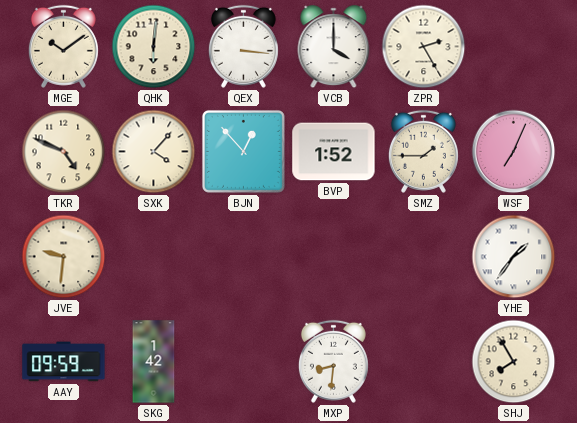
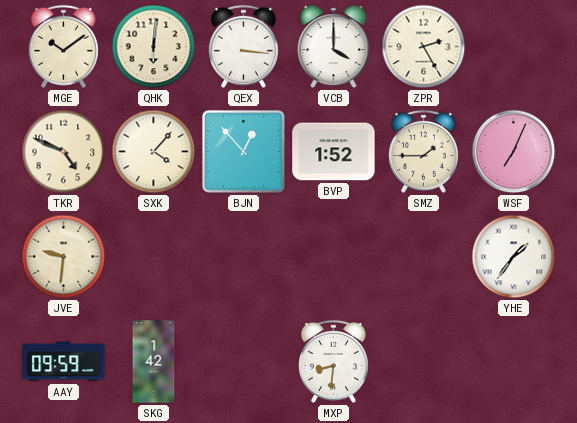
SHJ: 7:55 -> none
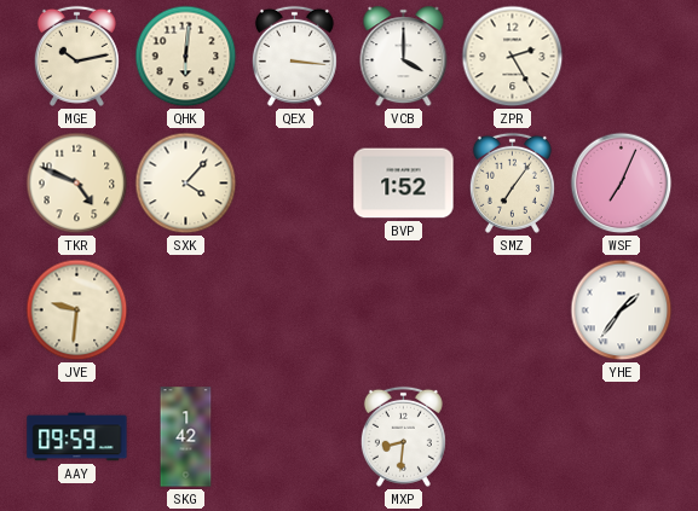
MGE: 10:09 -> 10:13
BJN: 12:53 -> none
SMZ: 1:45 -> 7:06
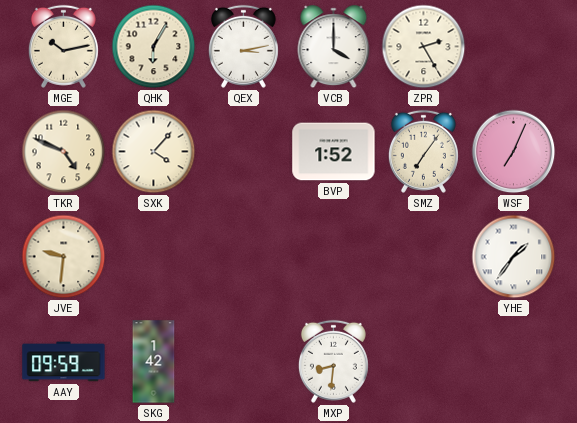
QHK: 6:01 -> 6:05
QEX: 3:16 -> 3:13
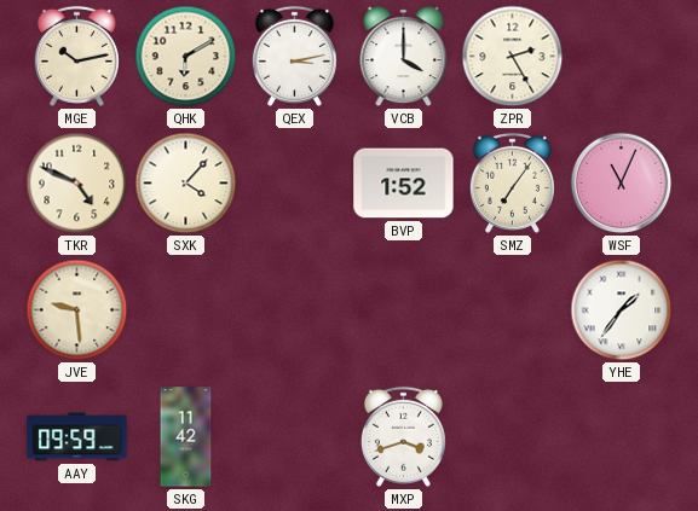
QHK: 6:05 -> 6:10
WSF: 7:04 -> 11:04
JVE: 9:31 -> 9:29
SKG: 1:42 -> 11:42
MXP: 8:31 -> 3:42
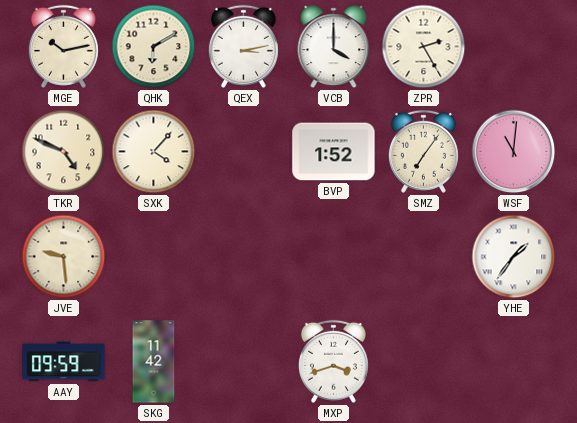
WSF: 11:04 -> 11:01
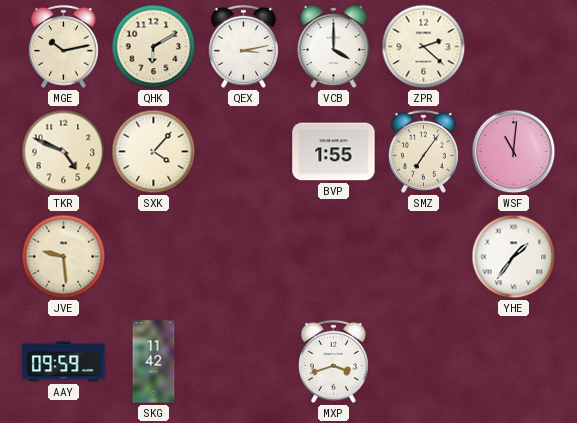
ZPR: 2:25 -> 2:22
BVP: 1:52 -> 1:55
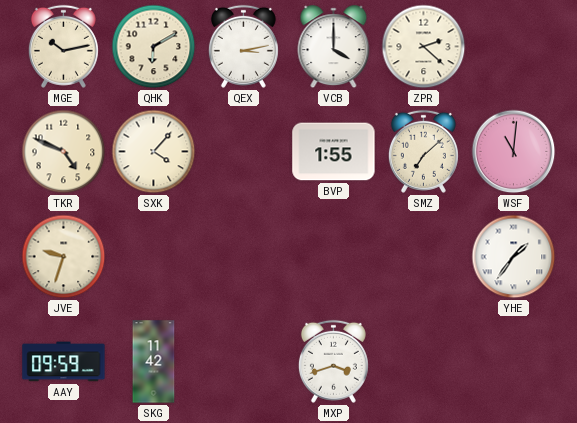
SMZ: 7:06 -> 7:08
JVE: 9:29 -> 9:33
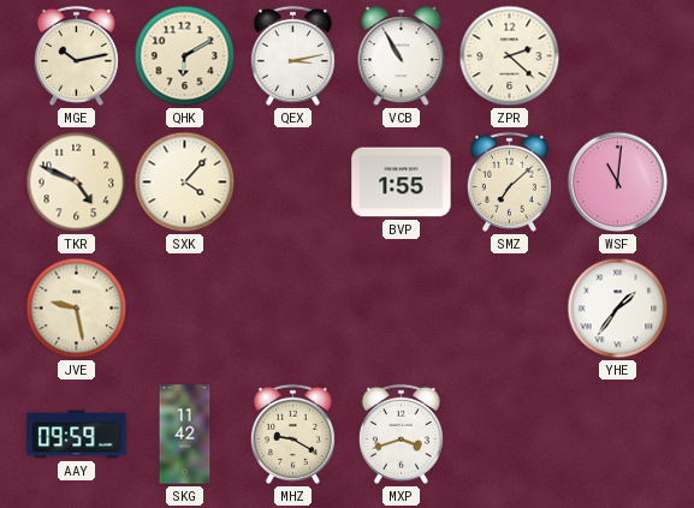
VCB: 4:00 -> 10:55
JVE: 9:33 -> 9:28
MHZ: none -> 9:20
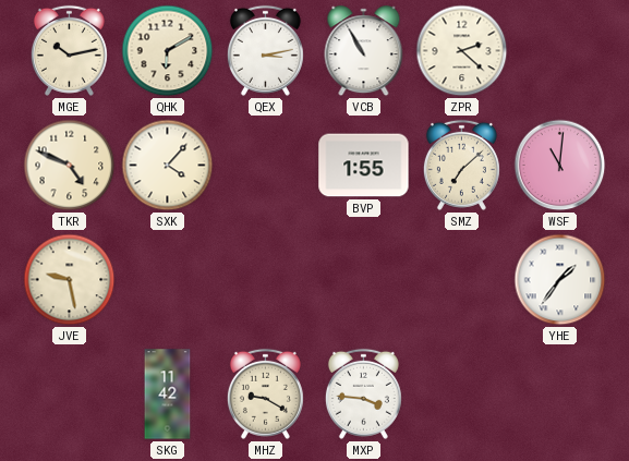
AAY: 09:59 -> none
MXP: 3:42 -> 3:46
